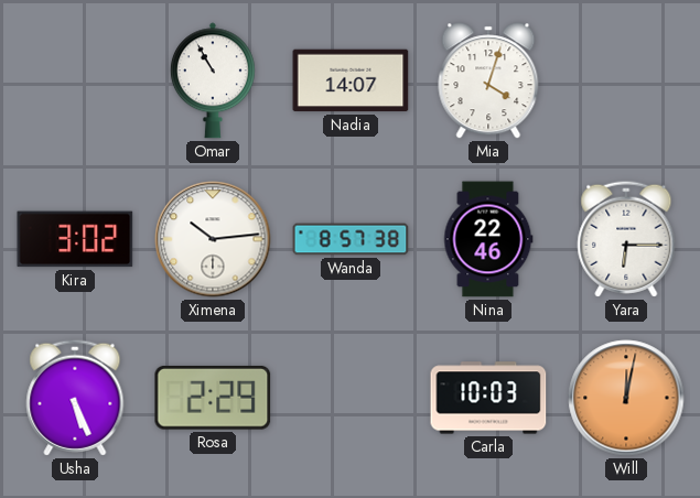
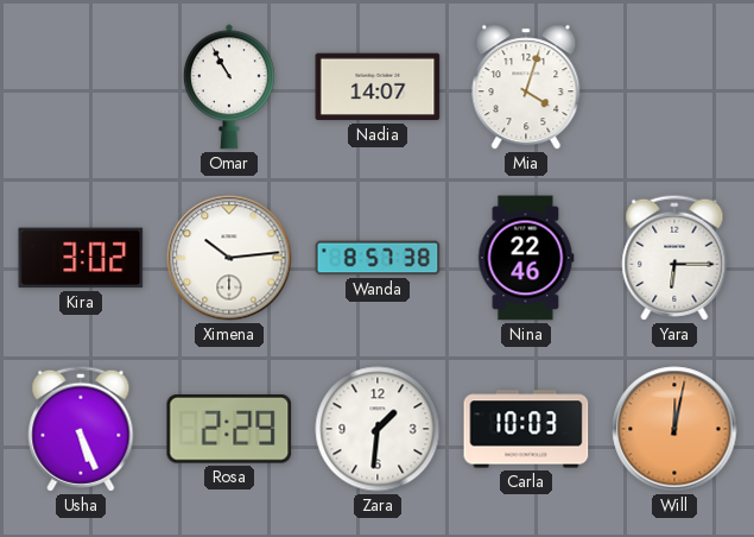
Zara: none -> 1:31
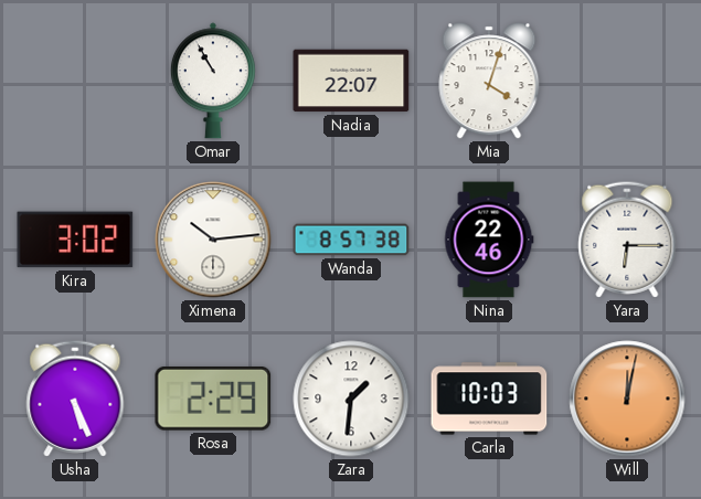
Nadia: 14:07 -> 22:07
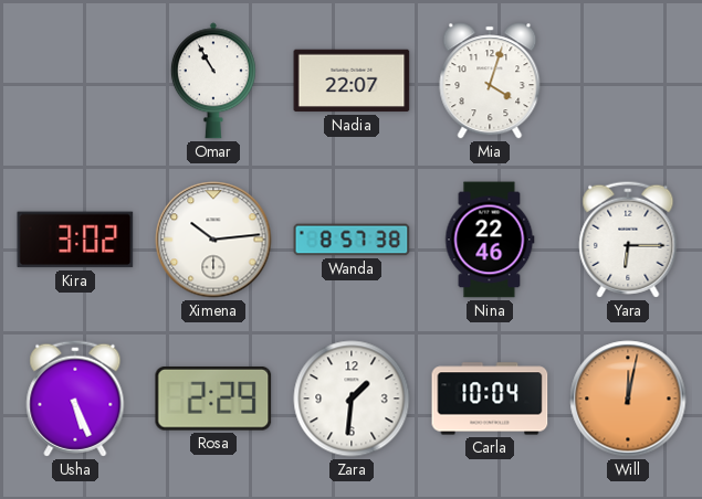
Carla: 10:03 -> 10:04
